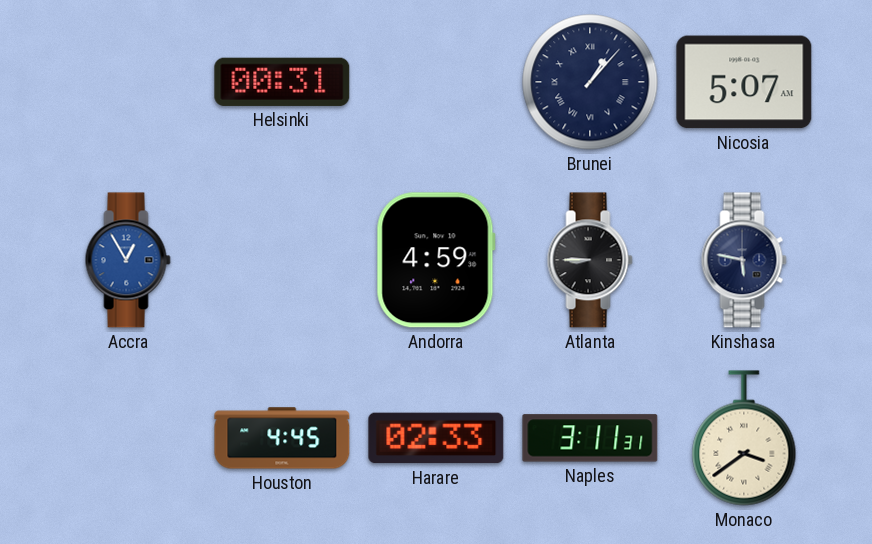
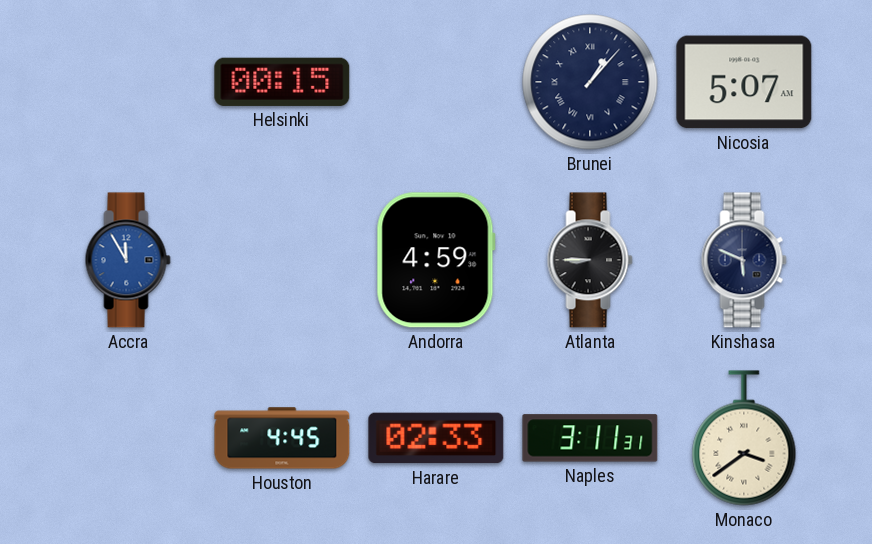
Helsinki: 00:31 -> 00:15
Accra: 12:55 -> 11:55
Kinshasa: 5:47 -> 5:49
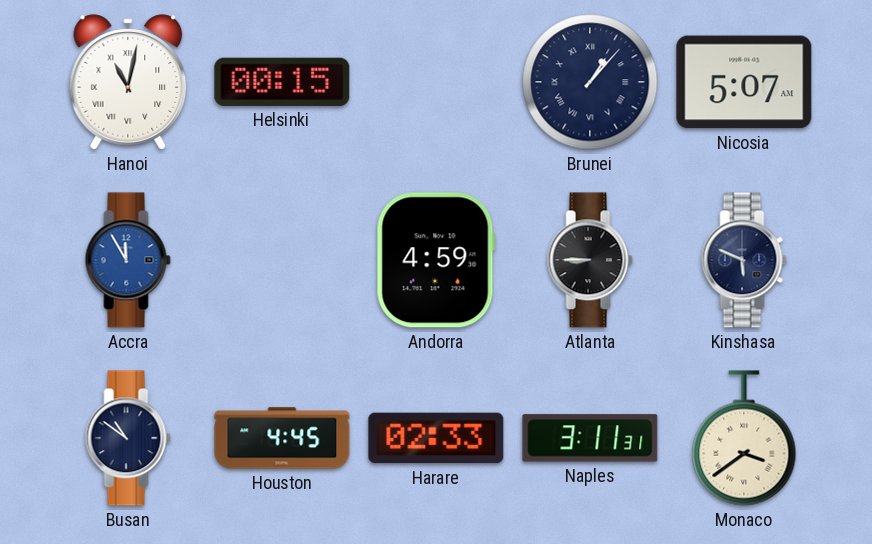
Hanoi: none -> 11:02
Busan: none -> 10:51
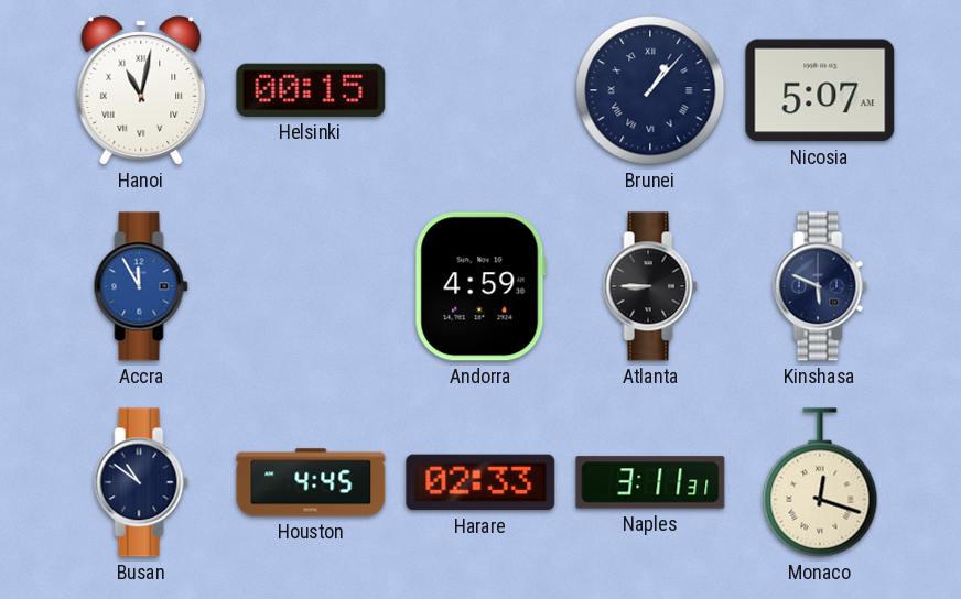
Monaco: 3:39 -> 12:18
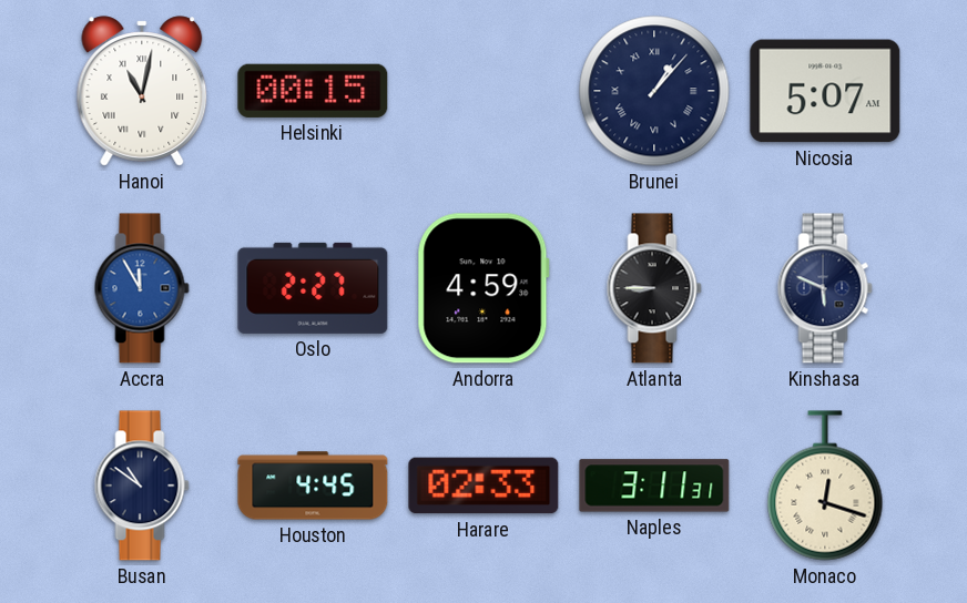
Oslo: none -> 2:27
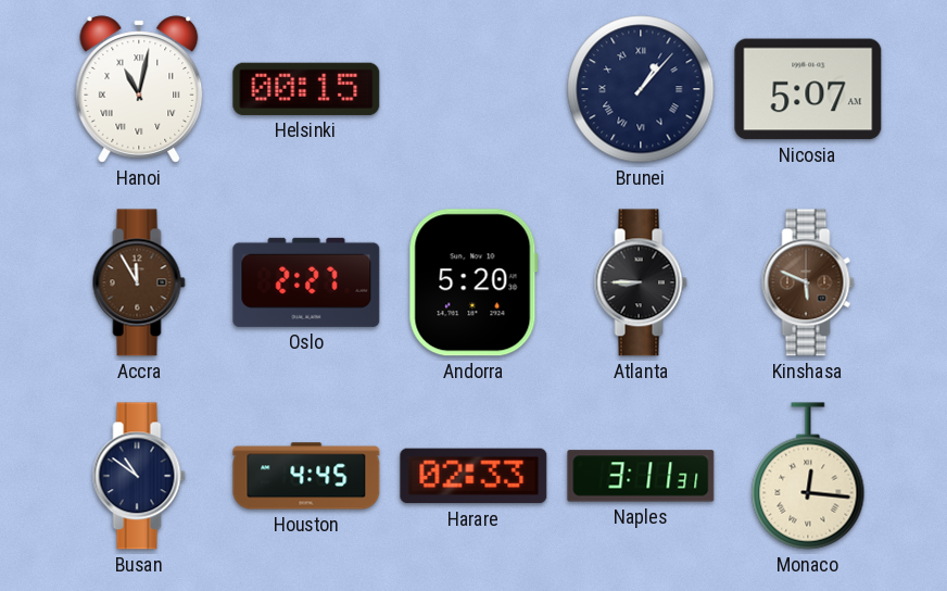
Accra dial: blue -> brown
Andorra: 4:59 -> 5:20
Kinshasa dial: navy -> brown
Monaco: 12:18 -> 12:16
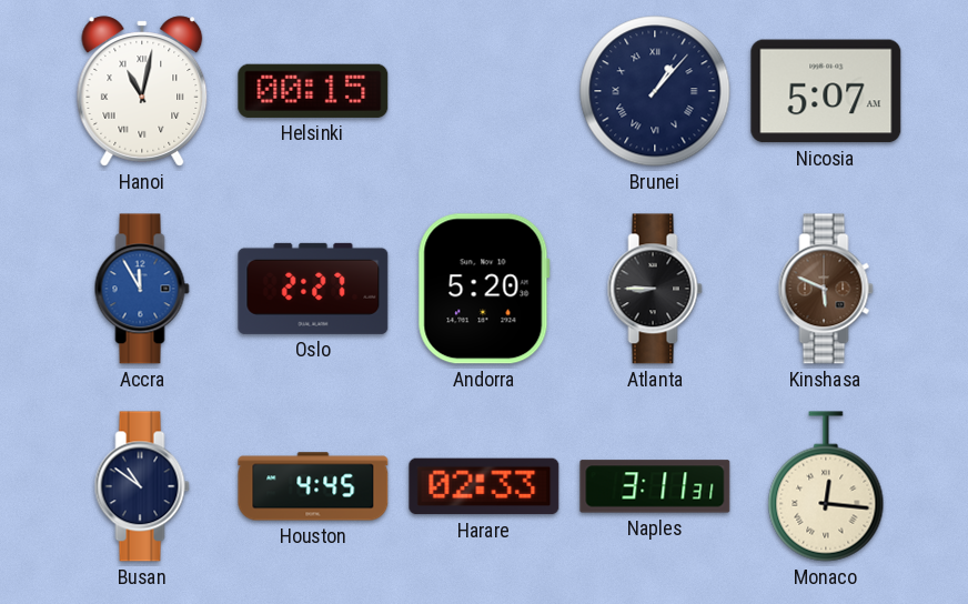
Accra dial: brown -> blue
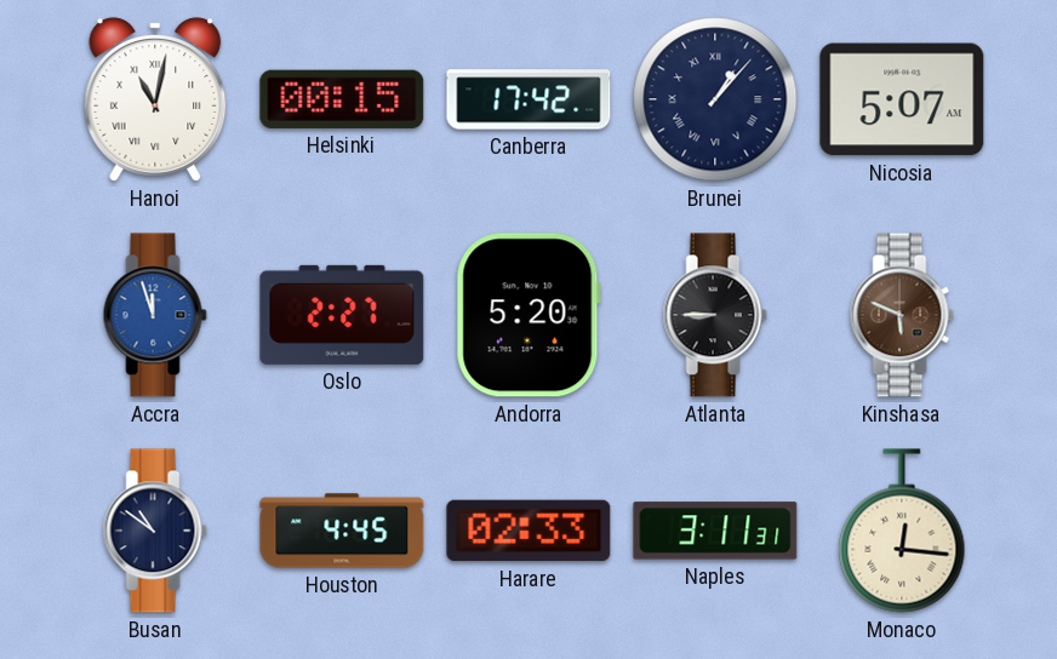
Canberra: none -> 17:42
Accra: 11:55 -> 11:57
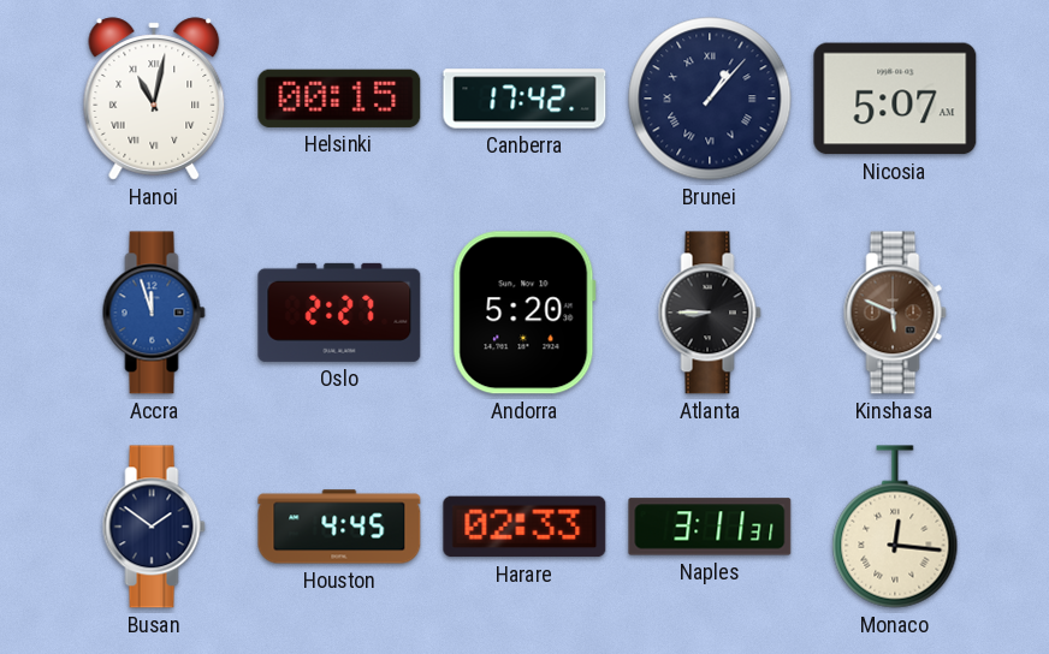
Busan: 10:51 -> 1:51
